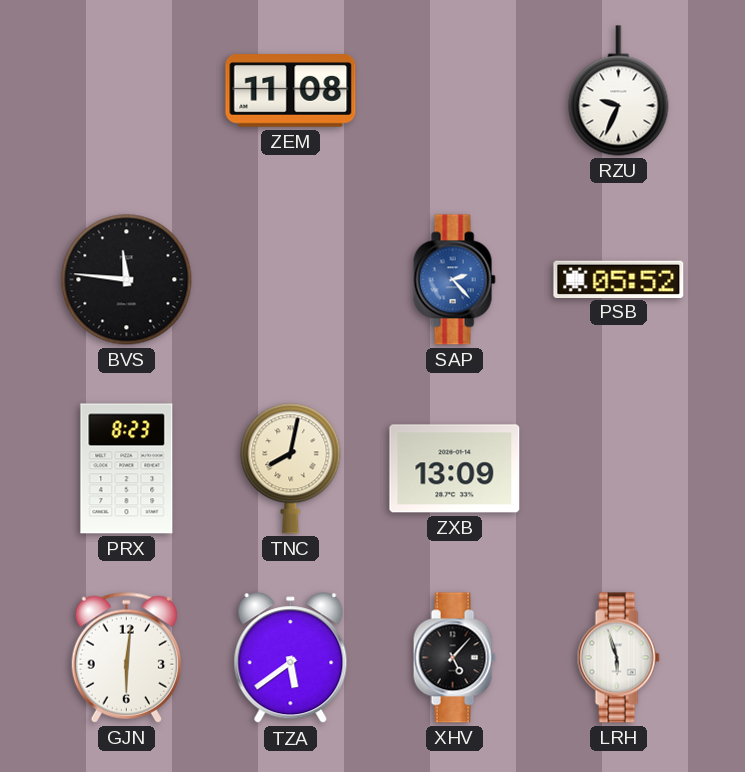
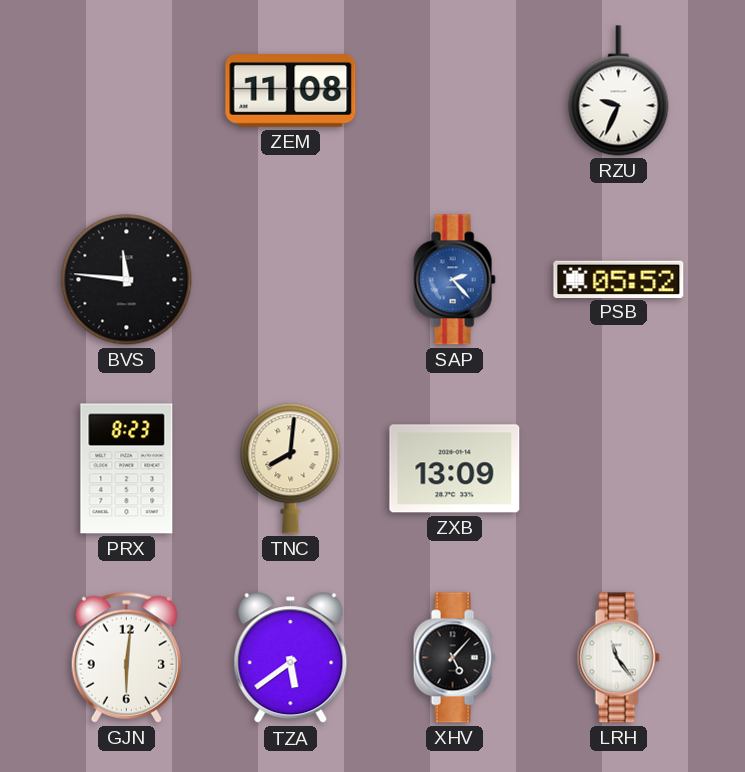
TNC: 8:02 -> 8:01
LRH: 5:57 -> 11:24
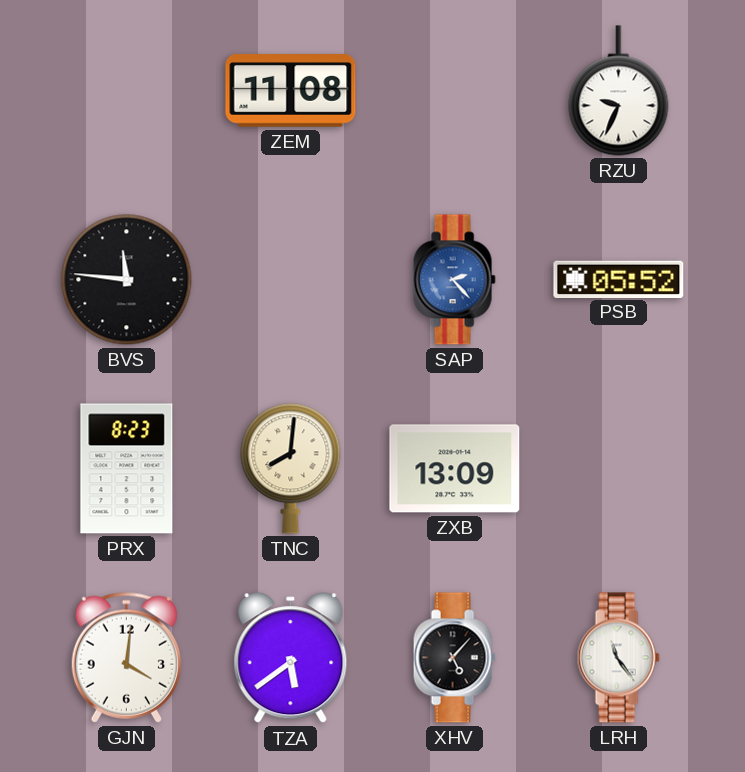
GJN: 6:01 -> 4:01
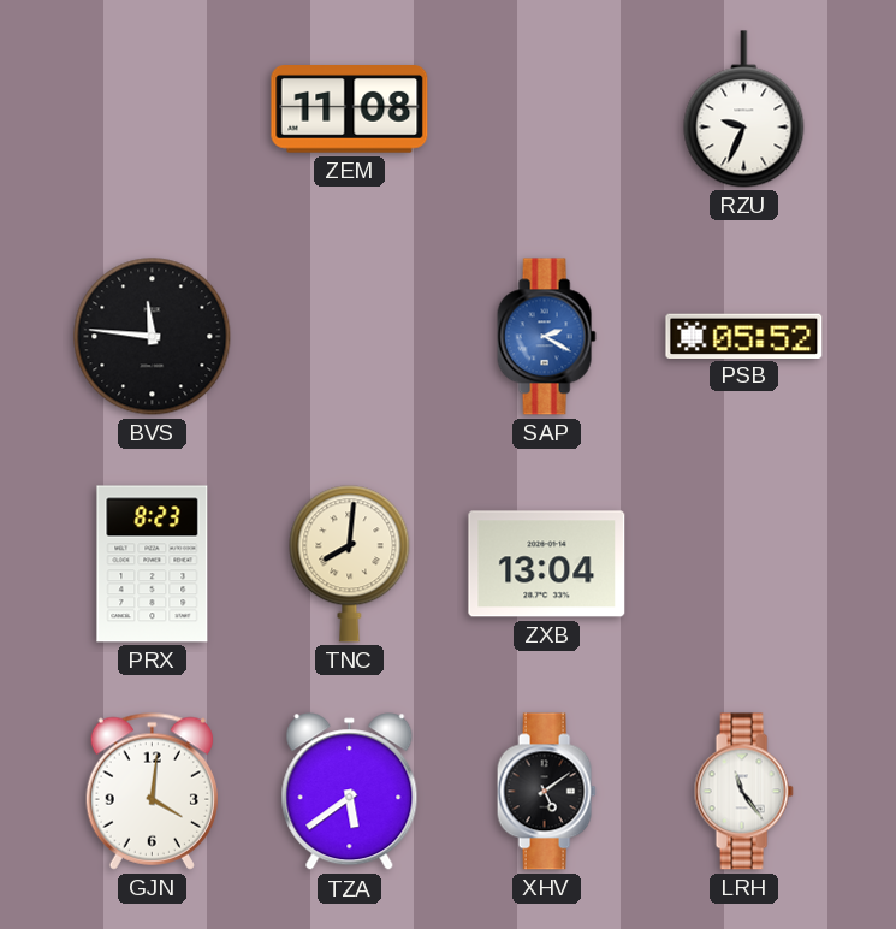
SAP: 2:23 -> 2:20
ZXB: 13:09 -> 13:04
XHV: 5:07 -> 5:09
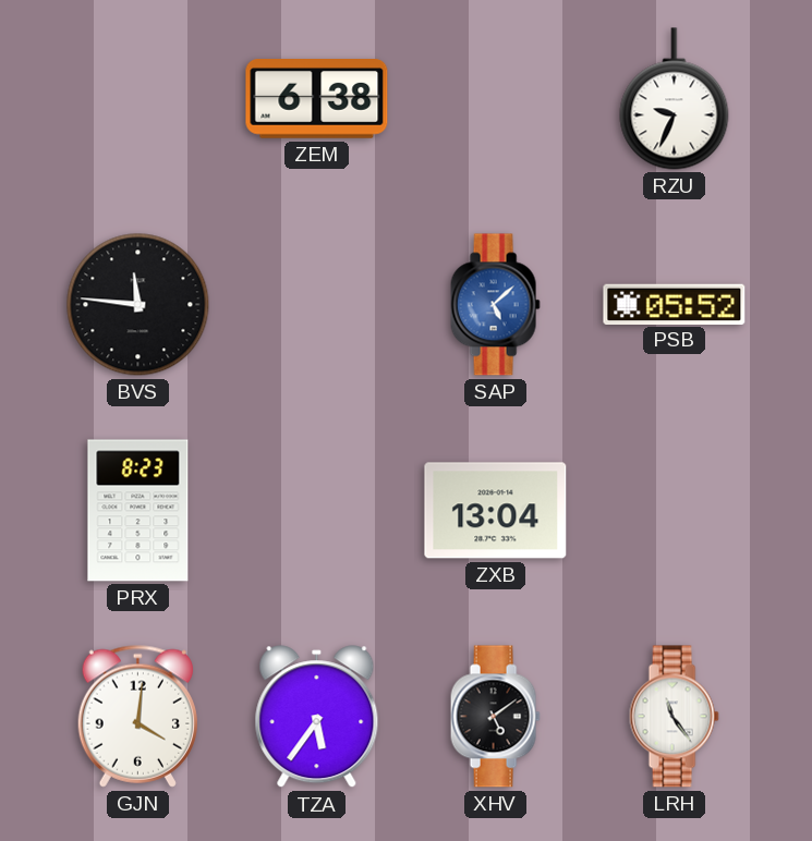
ZEM: 11:08 -> 6:38
SAP: 2:20 -> 5:08
TNC: 8:01 -> none
TZA: 5:39 -> 5:36
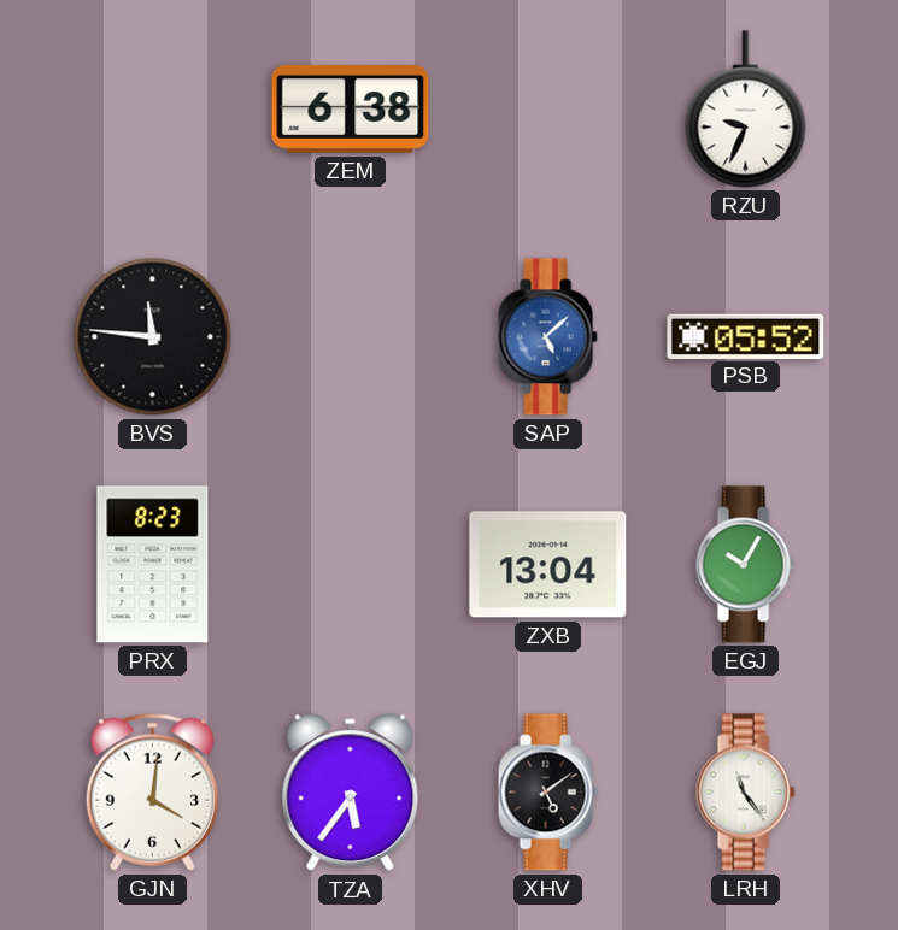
EGJ: none -> 10:05
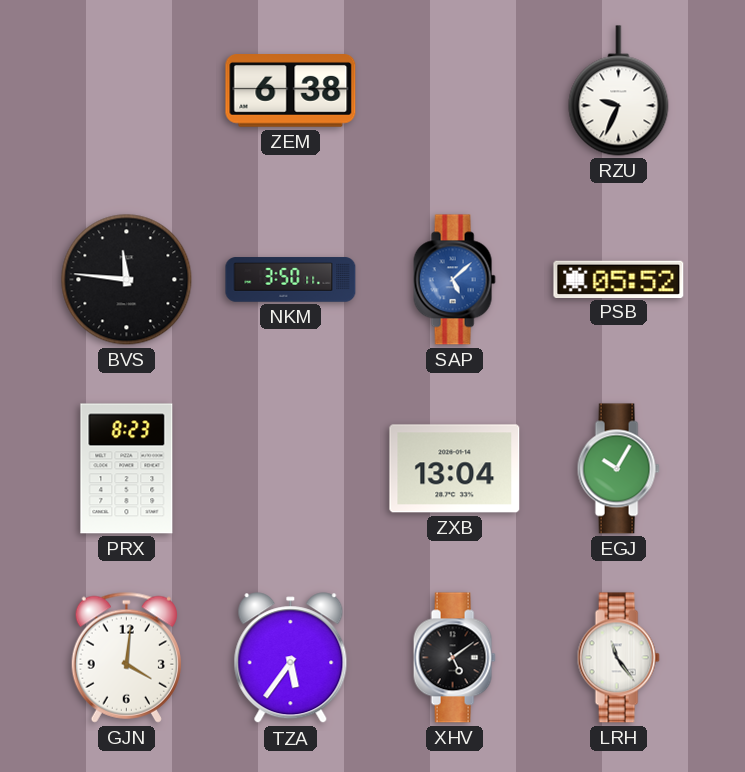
NKM: none -> 3:50
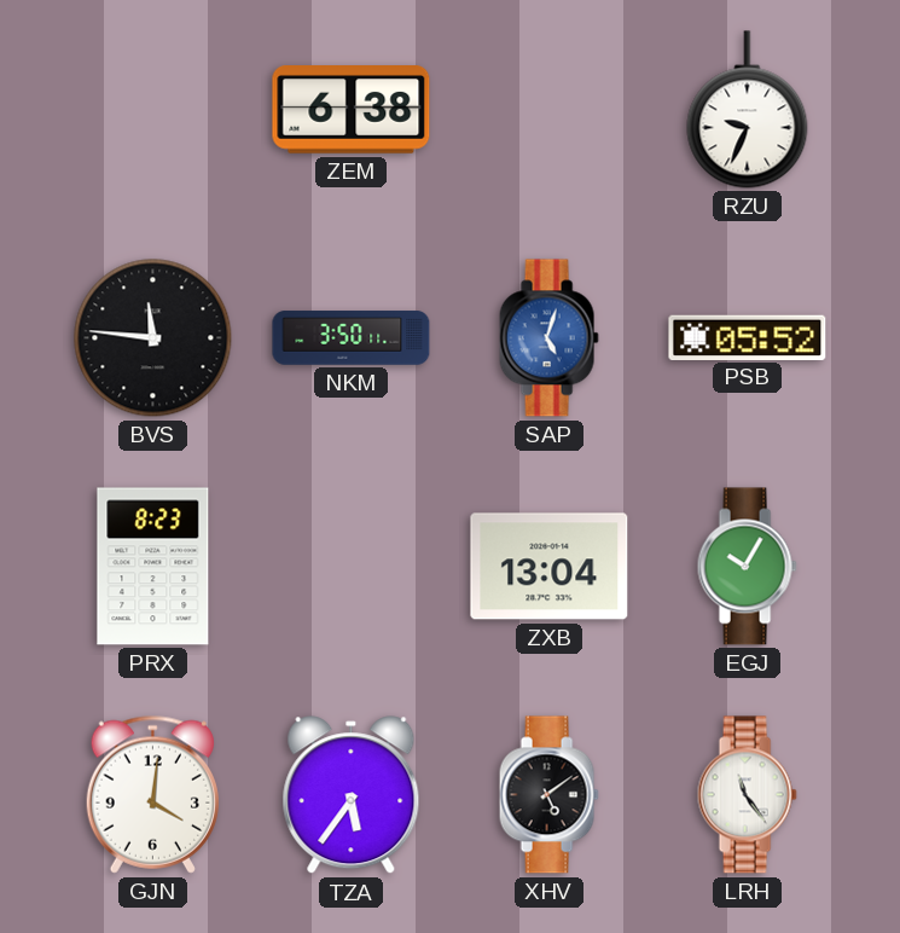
SAP: 5:08 -> 5:03
